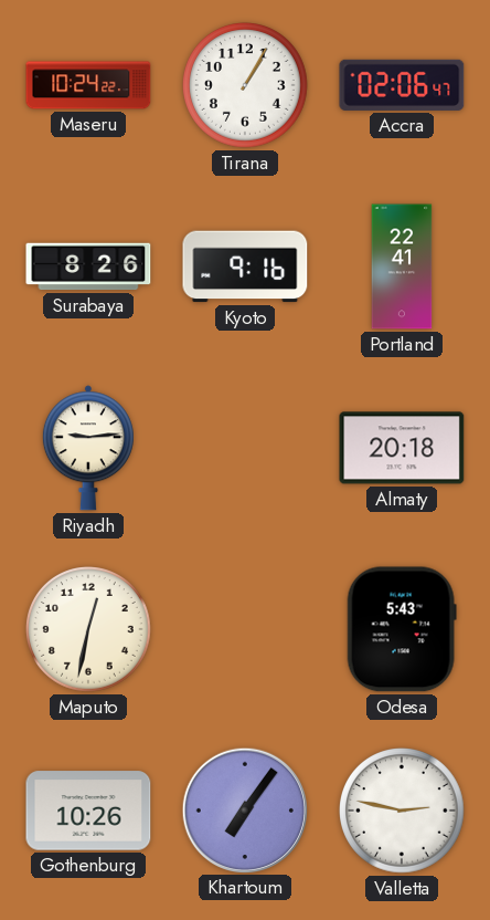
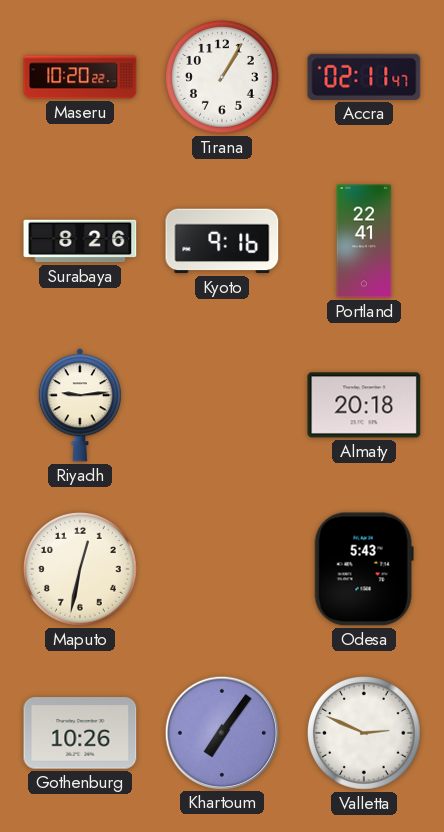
Maseru: 10:24 -> 10:20
Accra: 02:06 -> 02:11
Valletta: 2:47 -> 2:49
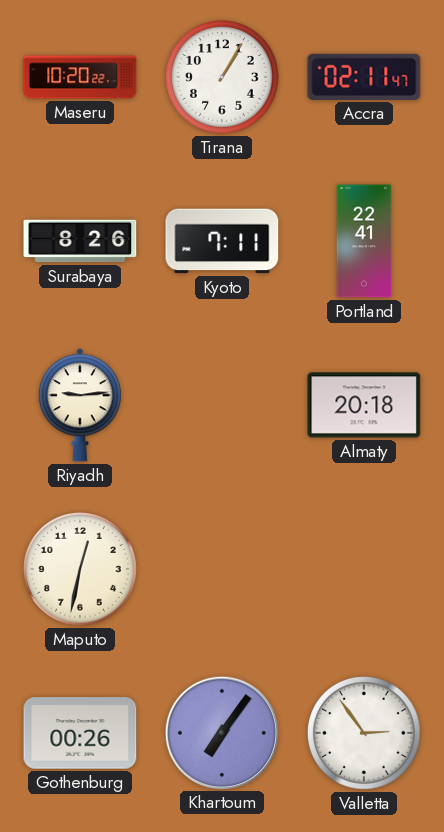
Kyoto: 9:16 -> 7:11
Odesa: 5:43 -> none
Gothenburg: 10:26 -> 00:26
Valletta: 2:49 -> 2:54
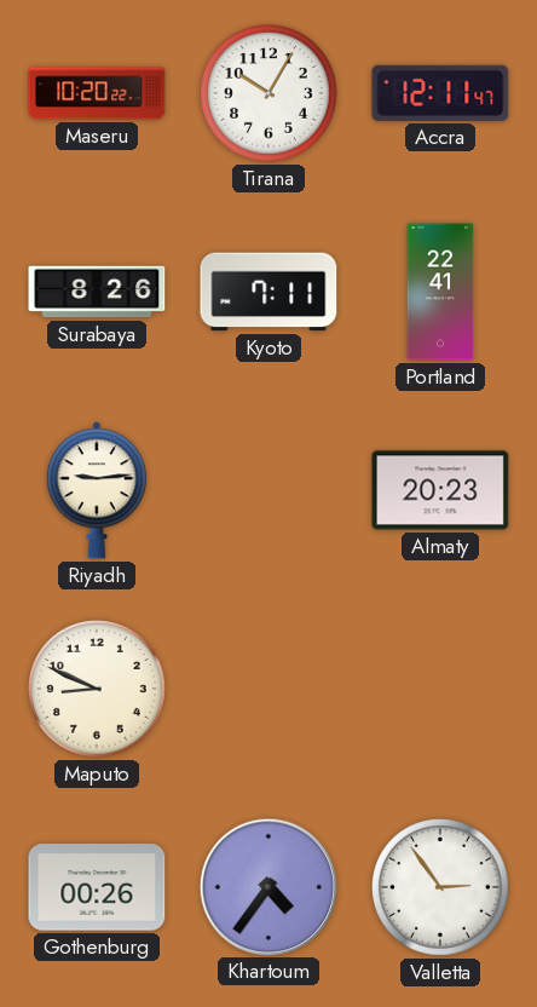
Tirana: 1:05 -> 10:05
Accra: 02:11 -> 12:11
Almaty: 20:18 -> 20:23
Maputo: 12:32 -> 8:49
Khartoum: 7:06 -> 4:36
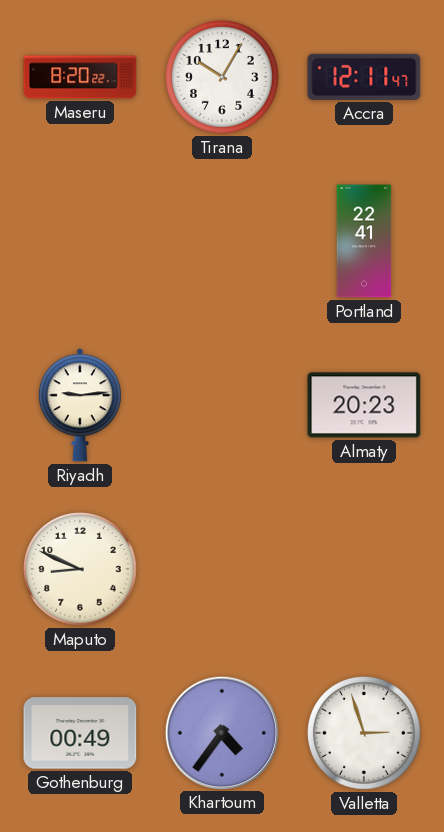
Maseru: 10:20 -> 8:20
Surabaya: 8:26 -> none
Kyoto: 7:11 -> none
Gothenburg: 00:26 -> 00:49
Valletta: 2:54 -> 2:57
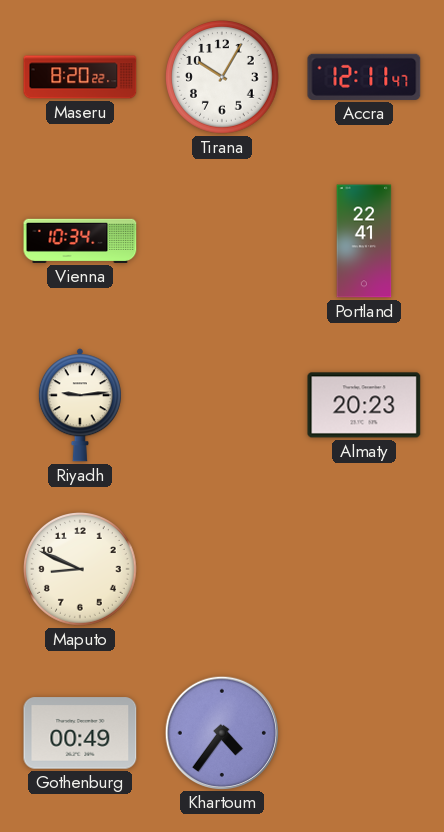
Vienna: none -> 10:34
Valletta: 2:57 -> none
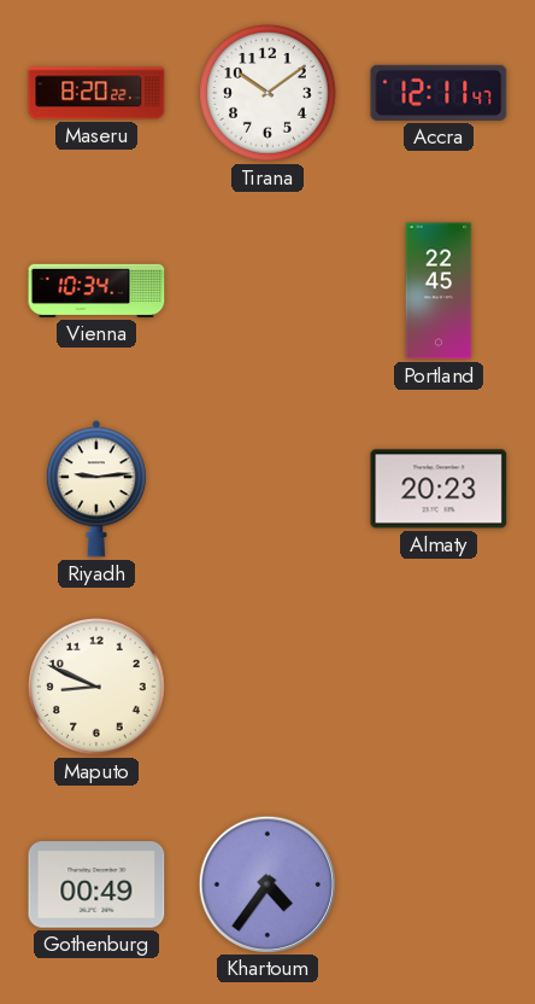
Tirana: 10:05 -> 10:09
Portland: 22:41 -> 22:45
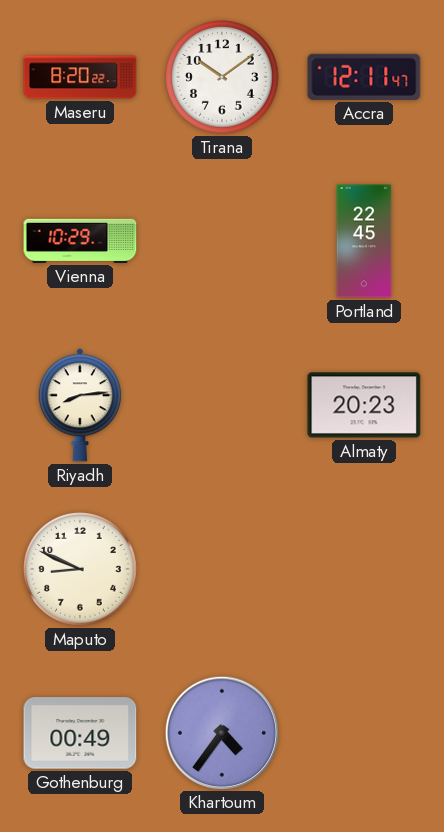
Vienna: 10:34 -> 10:29
Riyadh: 9:14 -> 8:14
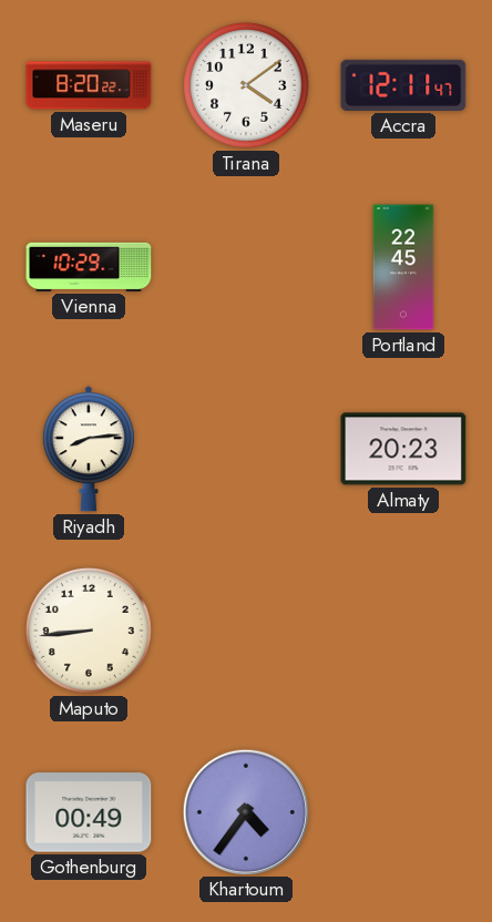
Tirana: 10:09 -> 4:09
Maputo: 8:49 -> 8:44
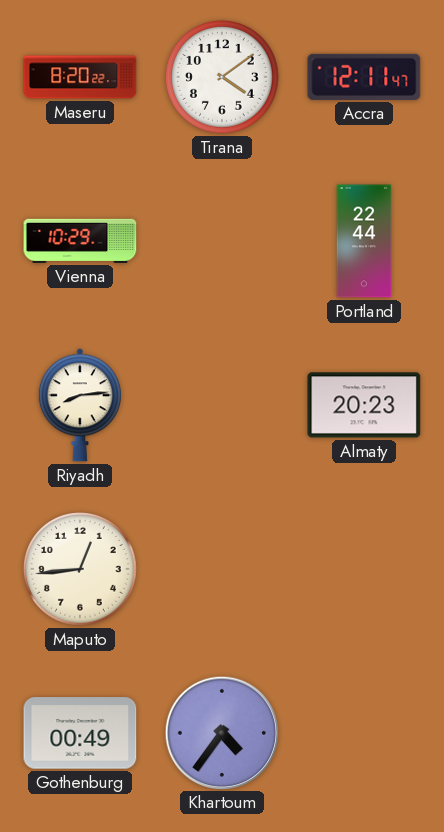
Portland: 22:45 -> 22:44
Maputo: 8:44 -> 12:44
